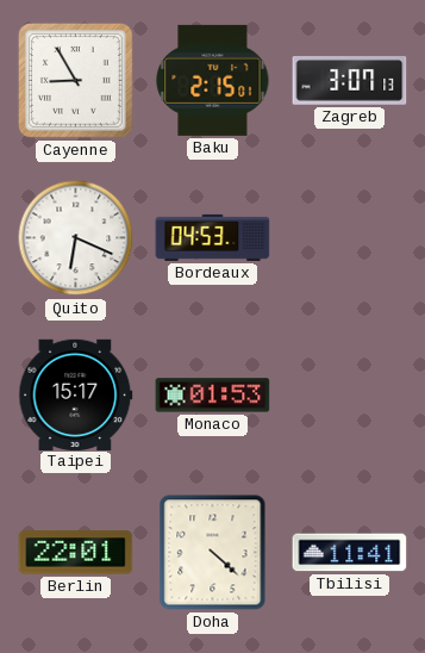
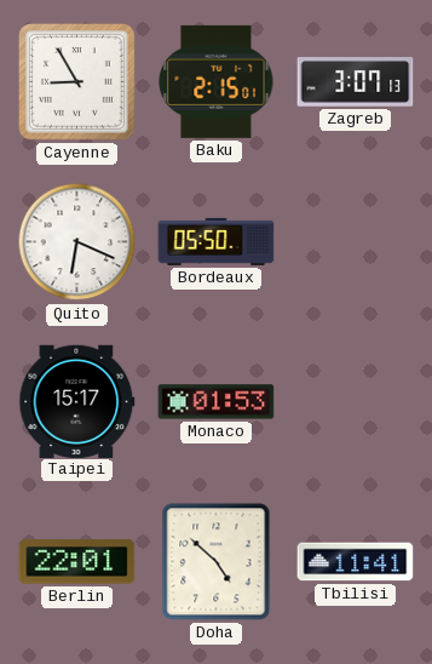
Bordeaux: 04:53 -> 05:50
Doha: 4:22 -> 4:52
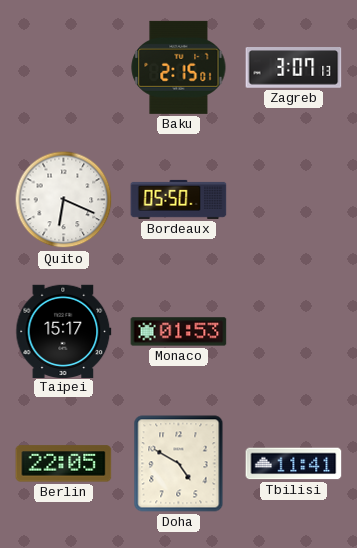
Cayenne: 8:55 -> none
Berlin: 22:01 -> 22:05
Doha: 4:52 -> 4:50
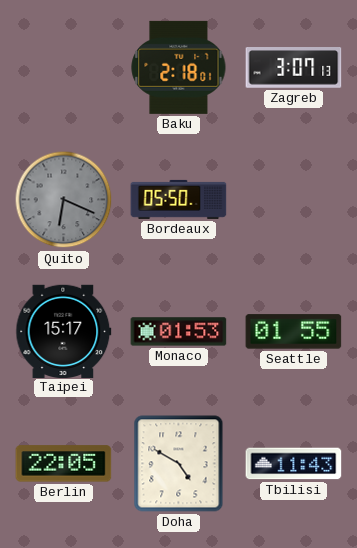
Baku: 2:15 -> 2:18
Quito dial: white -> grey
Seattle: none -> 01:55
Tbilisi: 11:41 -> 11:43
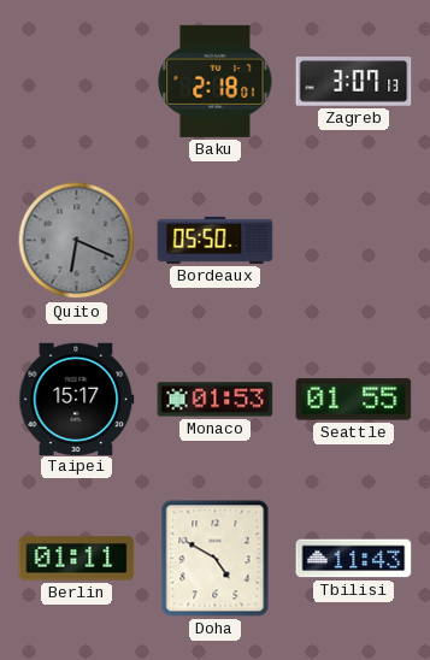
Berlin: 22:05 -> 01:11
